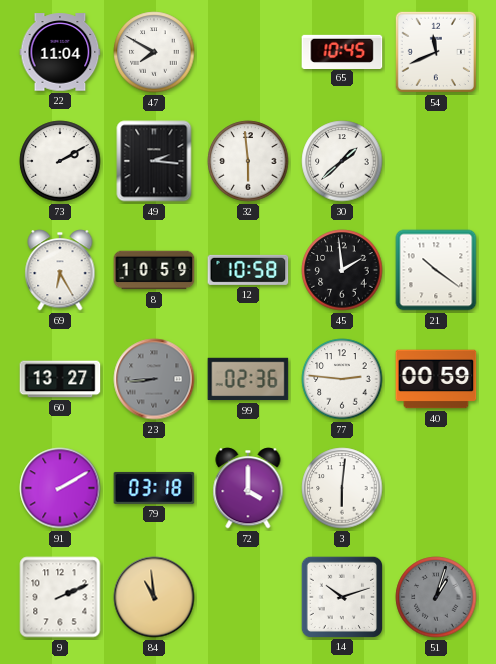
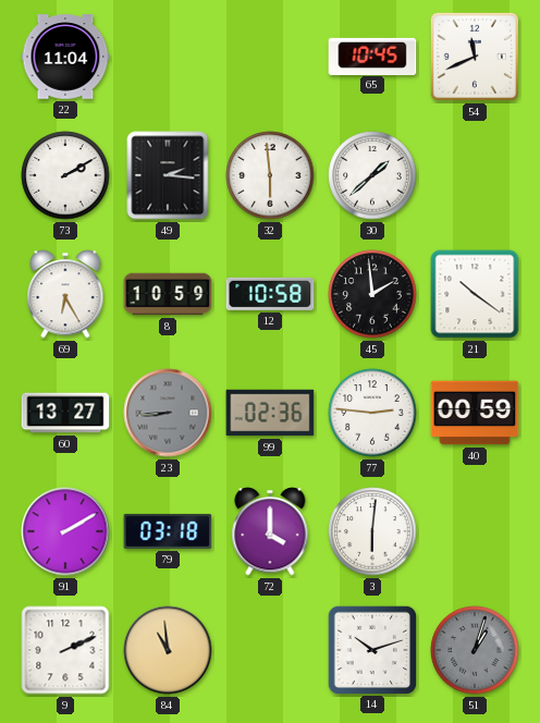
47: 7:50 -> none
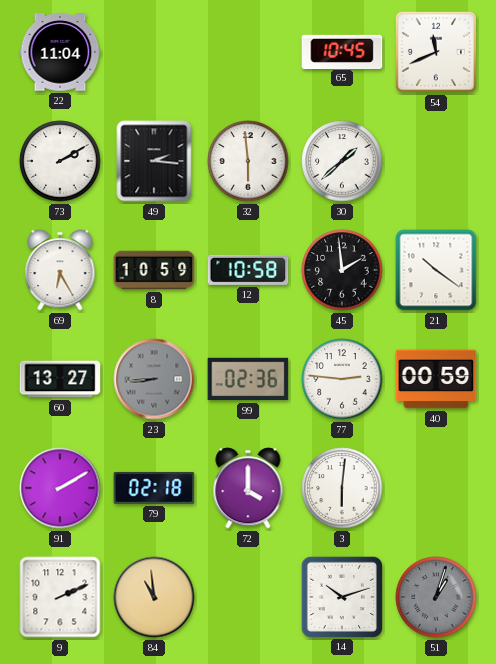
79: 03:18 -> 02:18
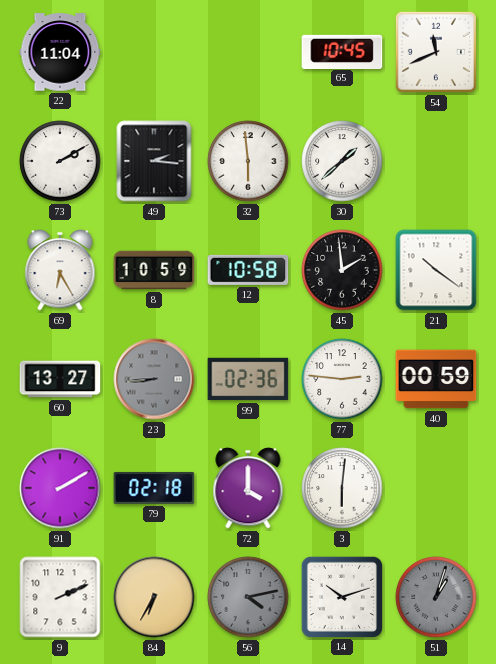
84: 10:59 -> 6:35
56: none -> 4:13
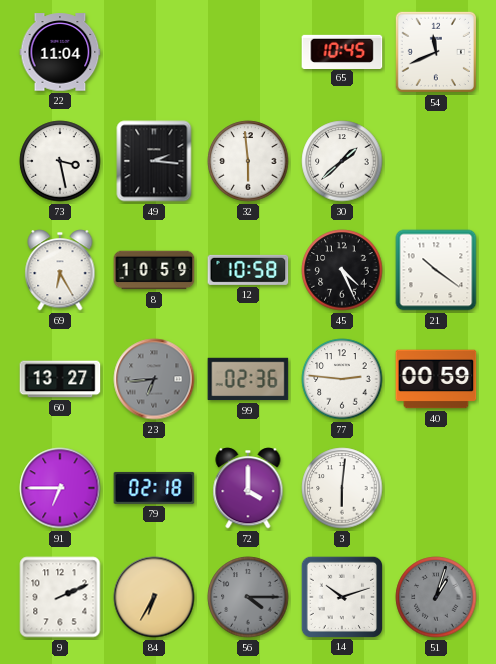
73: 2:10 -> 3:28
45: 1:59 -> 4:26
23: 8:44 -> 6:44
91: 2:10 -> 6:45
56: 4:13 -> 4:15
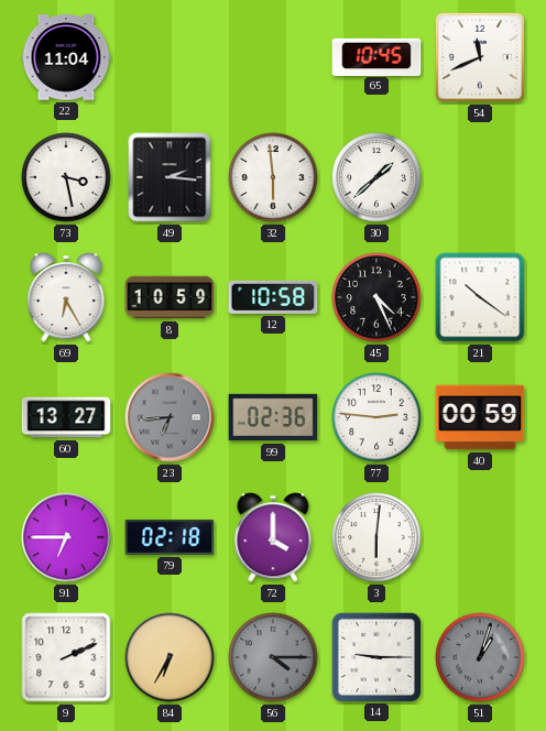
14: 10:12 -> 9:15
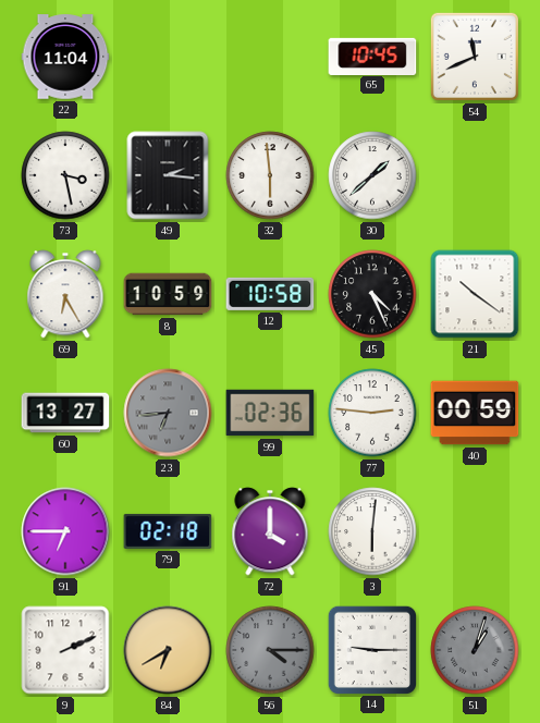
84: 6:35 -> 6:40
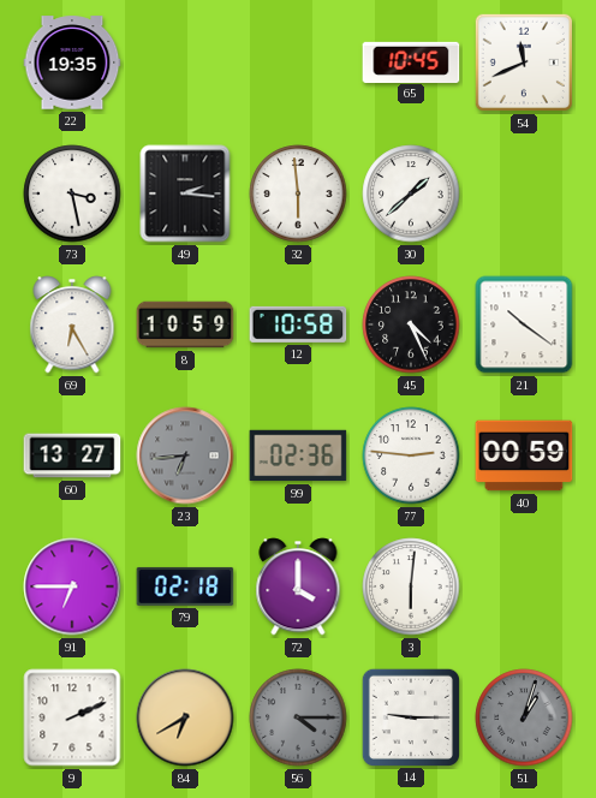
22: 11:04 -> 19:35
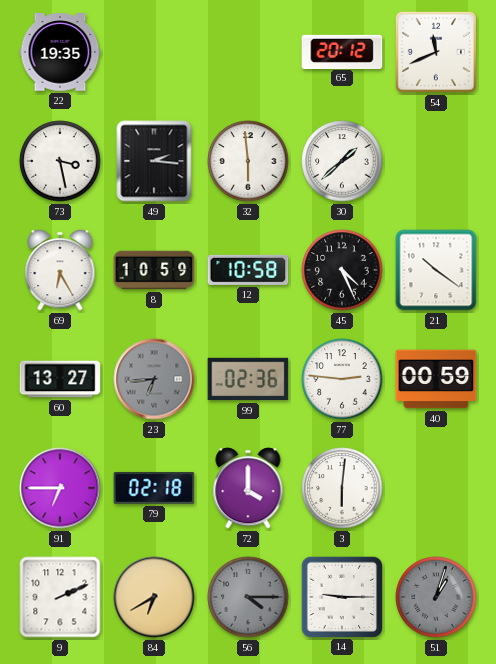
65: 10:45 -> 20:12
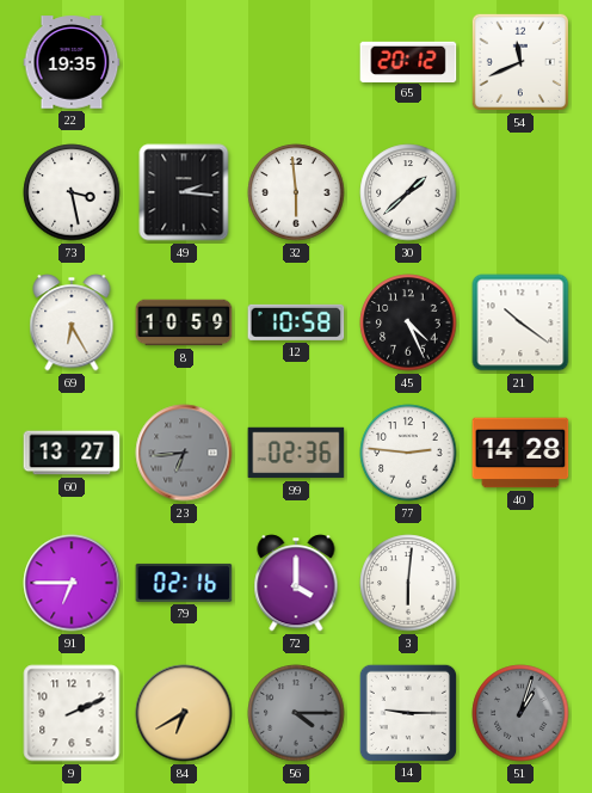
40: 00:59 -> 14:28
79: 02:18 -> 02:16
